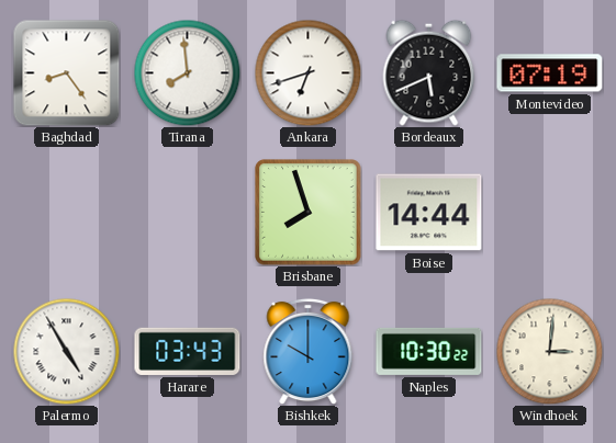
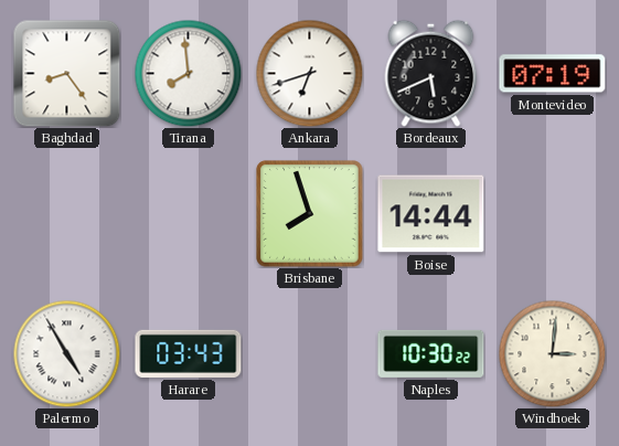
Bishkek: 10:00 -> none
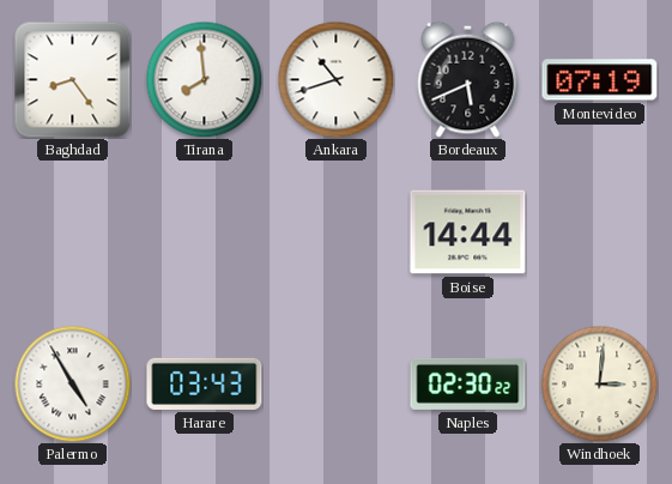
Ankara: 6:42 -> 10:42
Brisbane: 7:57 -> none
Naples: 10:30 -> 02:30
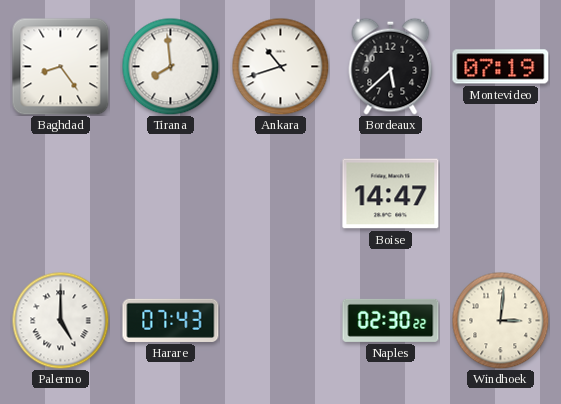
Bordeaux: 5:41 -> 5:38
Boise: 14:44 -> 14:47
Palermo: 4:55 -> 5:00
Harare: 03:43 -> 07:43
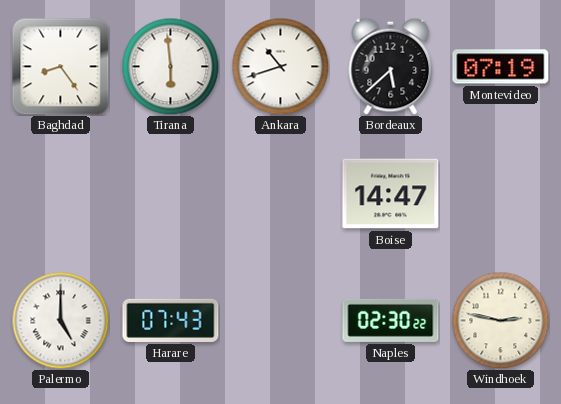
Tirana: 7:59 -> 5:59
Windhoek: 3:01 -> 2:47
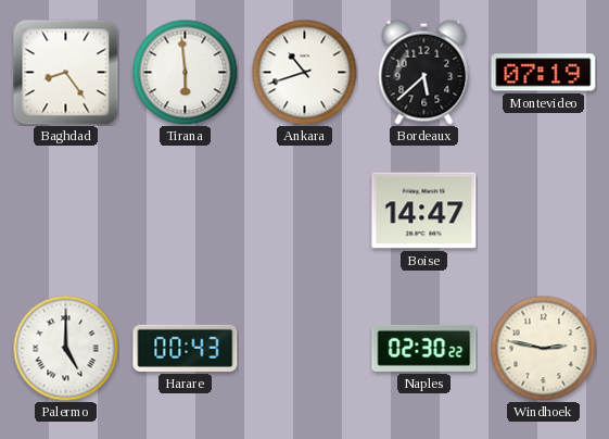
Harare: 07:43 -> 00:43
